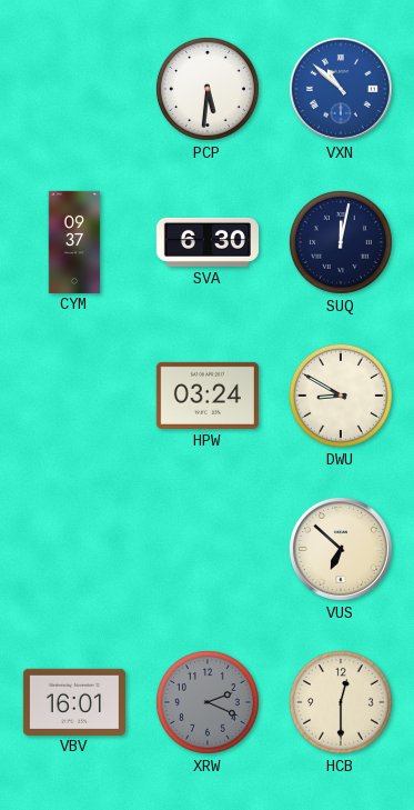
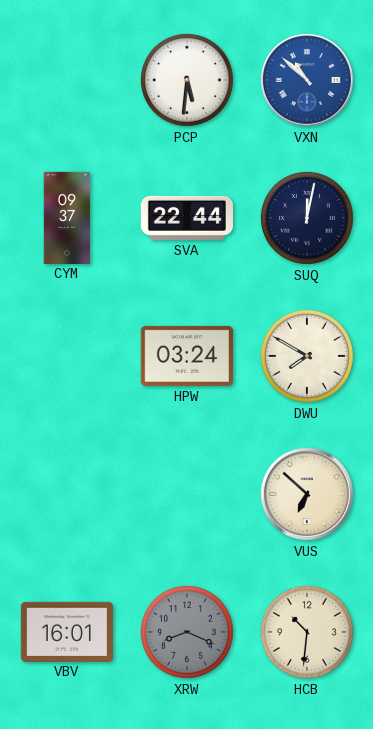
SVA: 6:30 -> 22:44
DWU: 8:50 -> 7:50
XRW: 2:19 -> 8:19
HCB: 12:30 -> 10:31
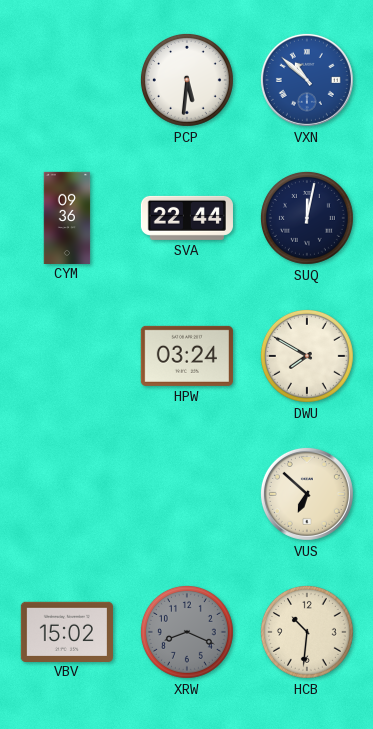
CYM: 09:37 -> 09:36
VBV: 16:01 -> 15:02
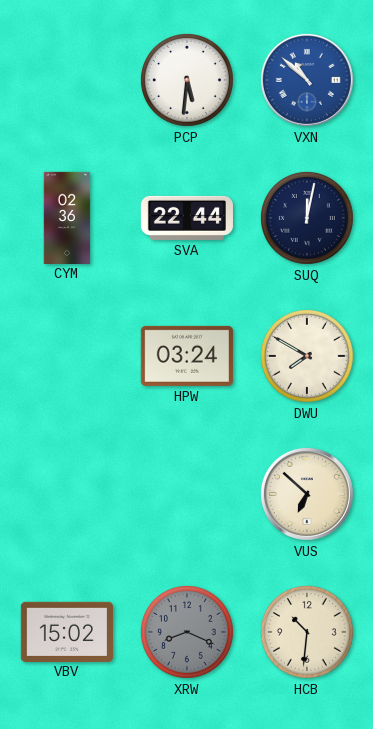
CYM: 09:36 -> 02:36
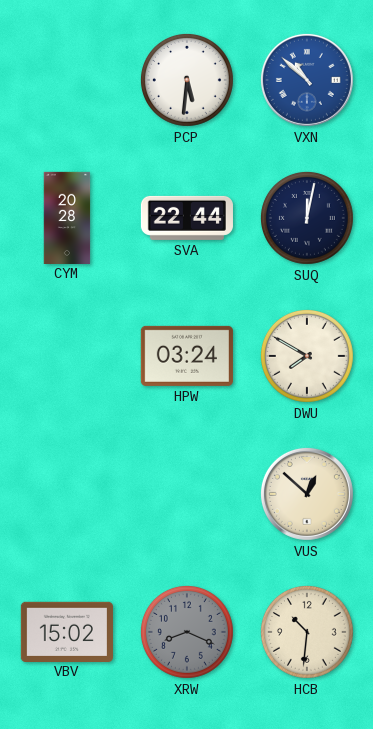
CYM: 02:36 -> 20:28
VUS: 6:52 -> 12:52
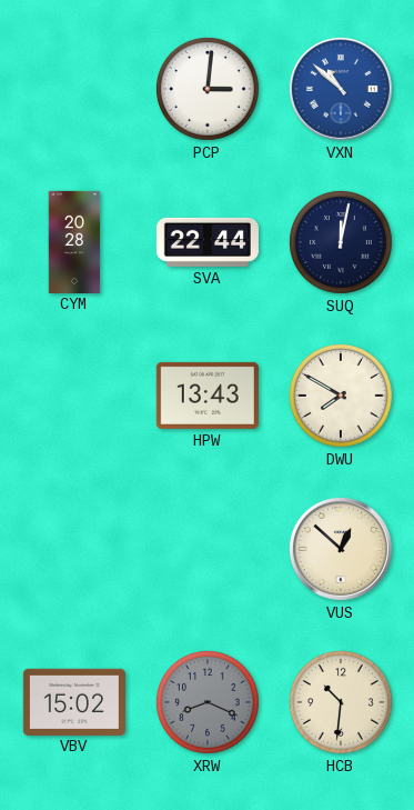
PCP: 5:31 -> 3:01
HPW: 03:24 -> 13:43
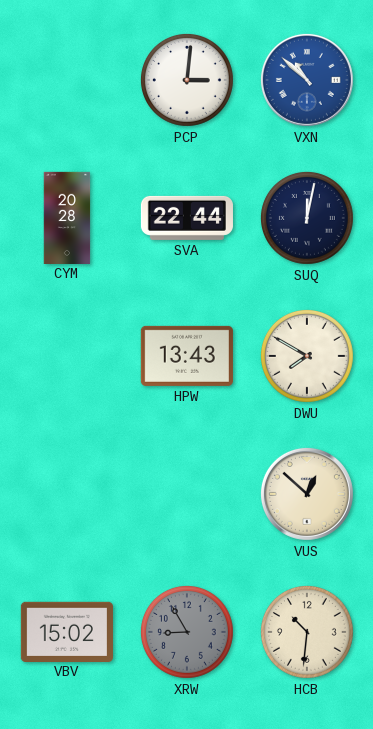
XRW: 8:19 -> 8:55
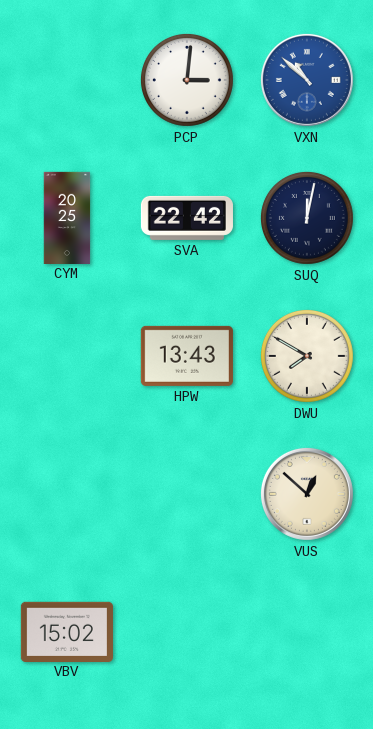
CYM: 20:28 -> 20:25
SVA: 22:44 -> 22:42
XRW: 8:55 -> none
HCB: 10:31 -> none
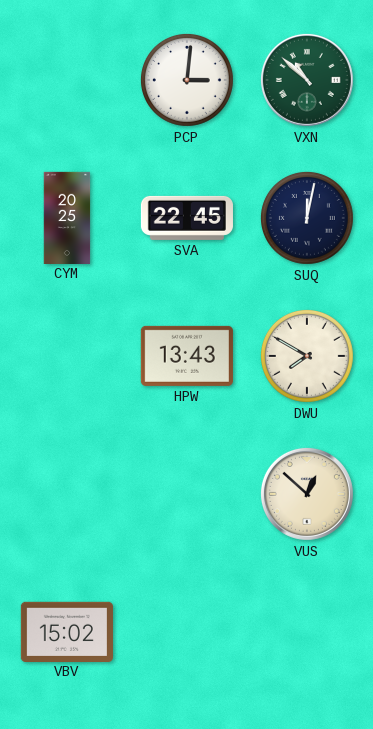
VXN dial: blue -> green
SVA: 22:42 -> 22:45
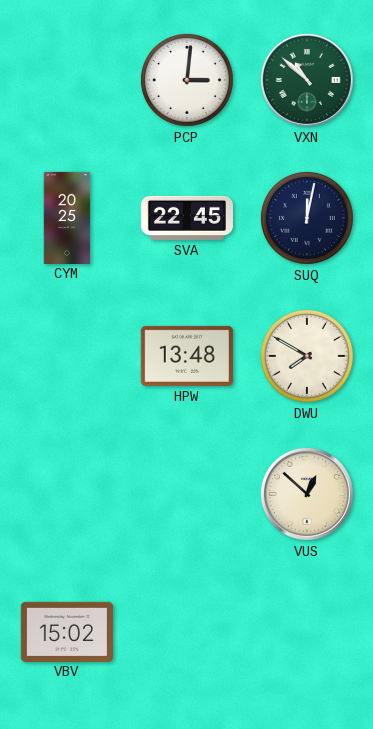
HPW: 13:43 -> 13:48
